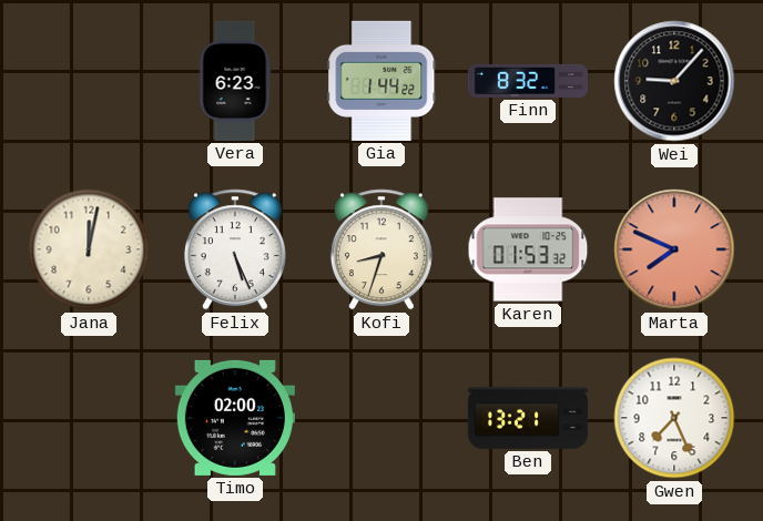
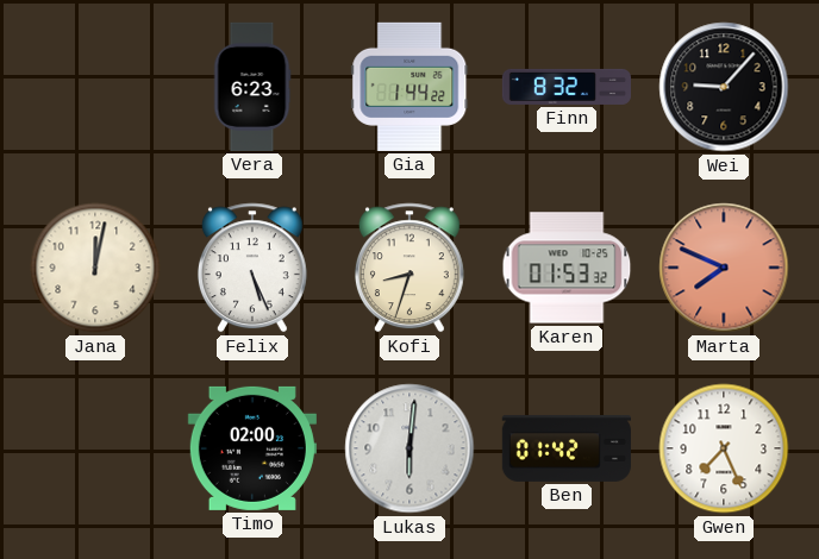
Lukas: none -> 6:01
Ben: 13:21 -> 01:42
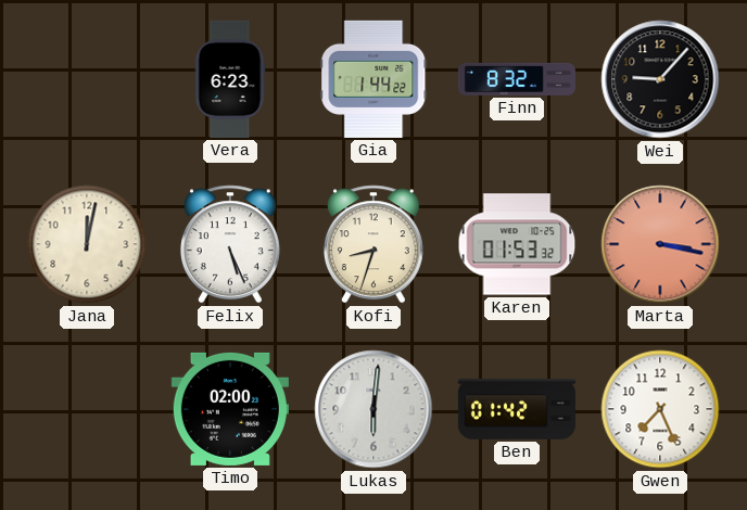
Marta: 7:49 -> 3:17
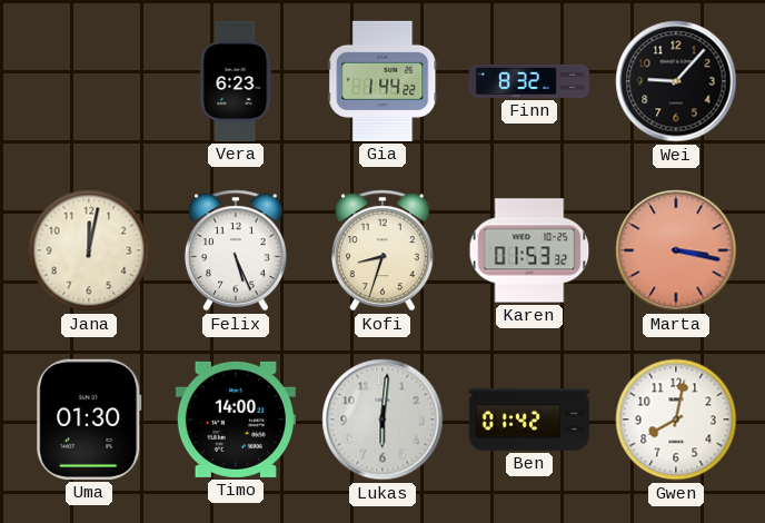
Uma: none -> 01:30
Timo: 02:00 -> 14:00
Gwen: 7:26 -> 8:02
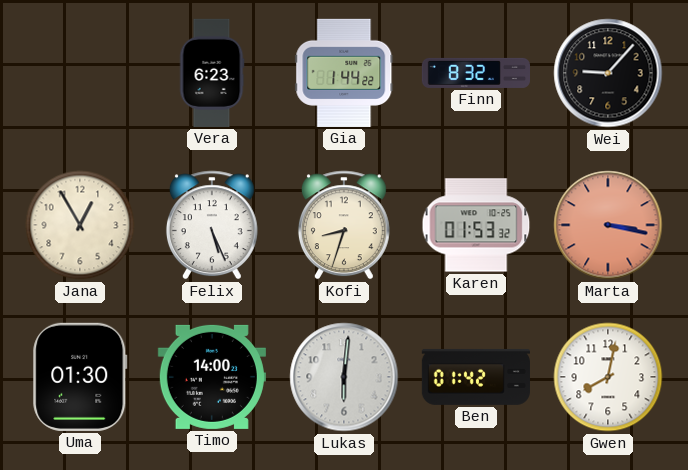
Jana: 12:02 -> 12:55
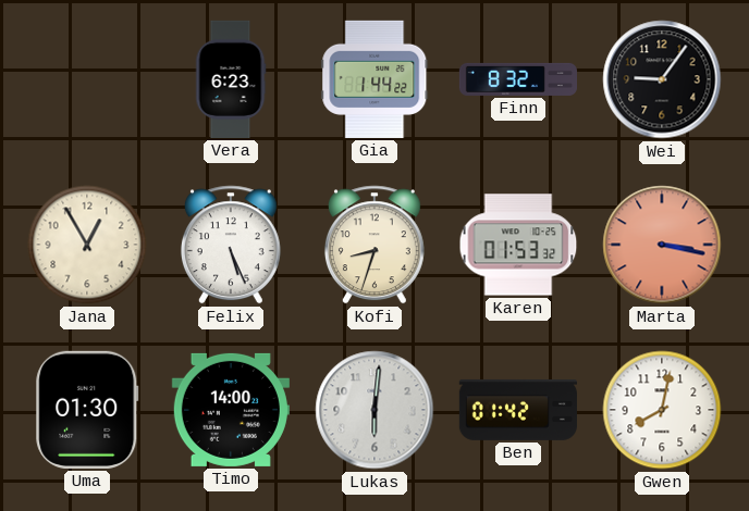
Wei: 9:07 -> 9:06
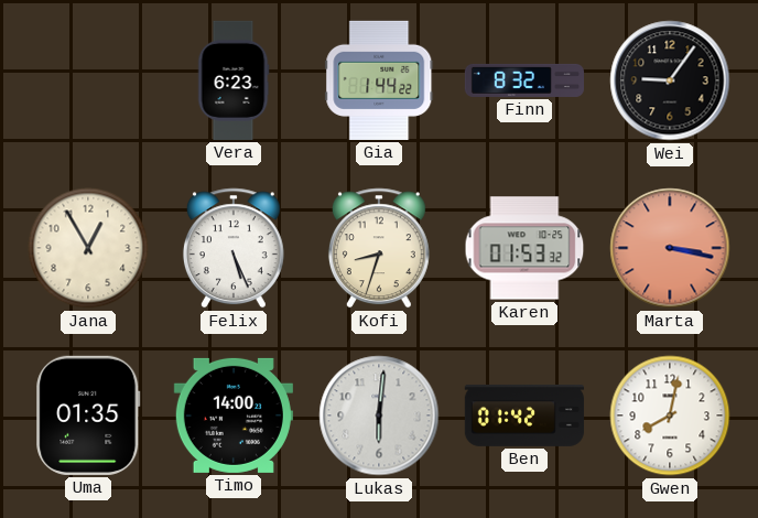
Uma: 01:30 -> 01:35
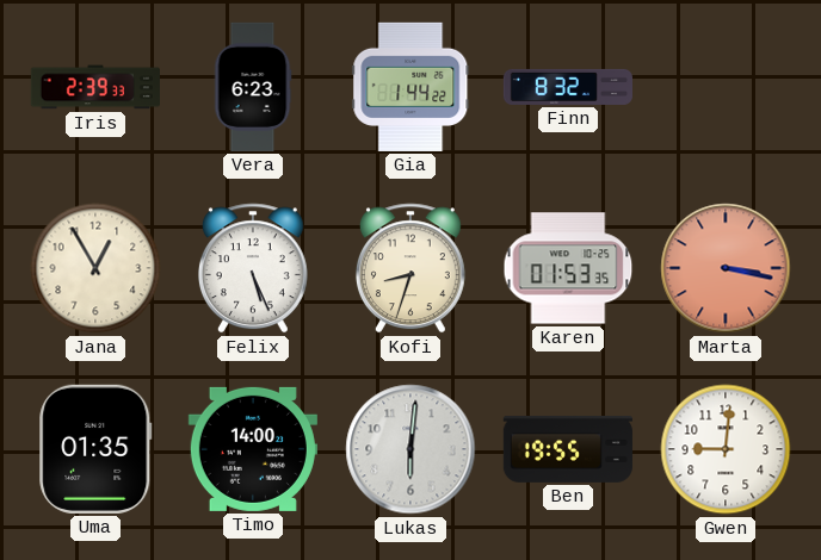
Iris: none -> 2:39
Wei: 9:06 -> none
Karen: 01:53:32 -> 01:53:35
Ben: 01:42 -> 19:55
Gwen: 8:02 -> 9:01
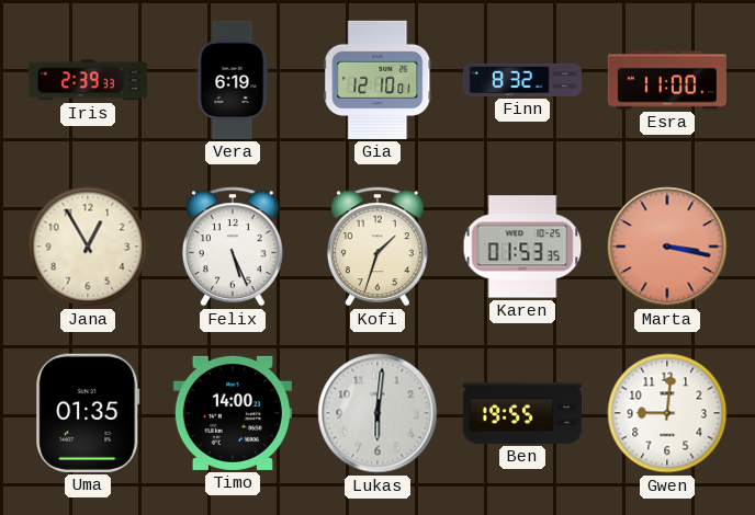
Vera: 6:23 -> 6:19
Gia: 1:44 -> 12:10
Esra: none -> 11:00
Kofi: 8:33 -> 1:33
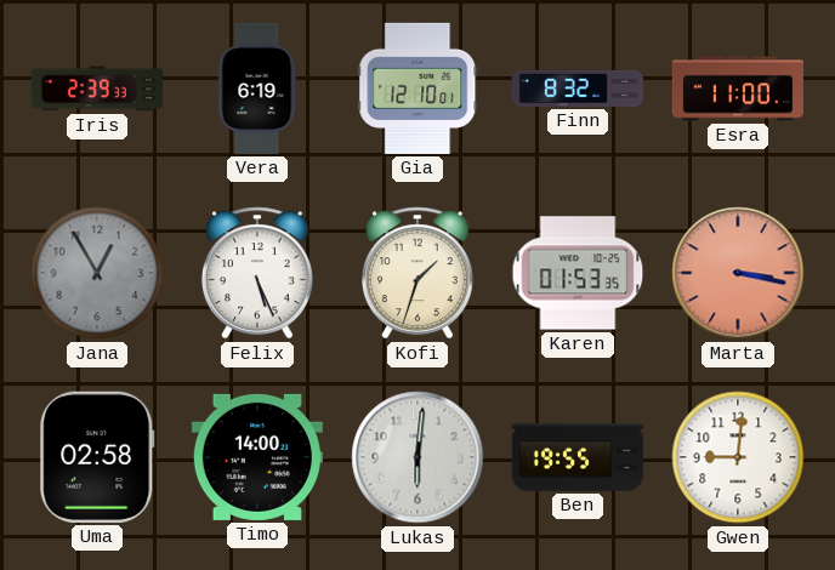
Jana dial: cream -> grey
Uma: 01:35 -> 02:58
